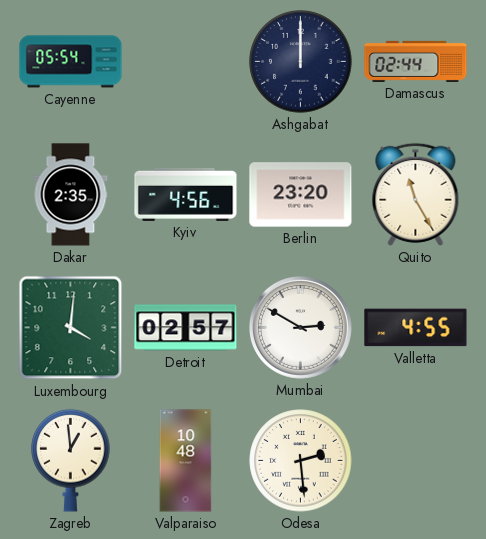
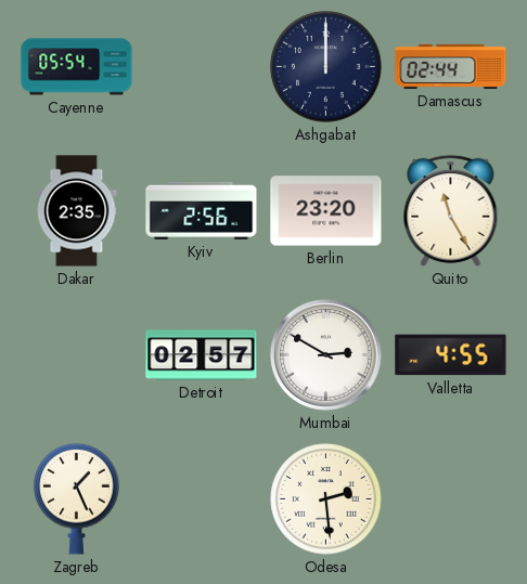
Kyiv: 4:56 -> 2:56
Luxembourg: 4:01 -> none
Zagreb: 12:59 -> 1:26
Valparaiso: 10:48 -> none
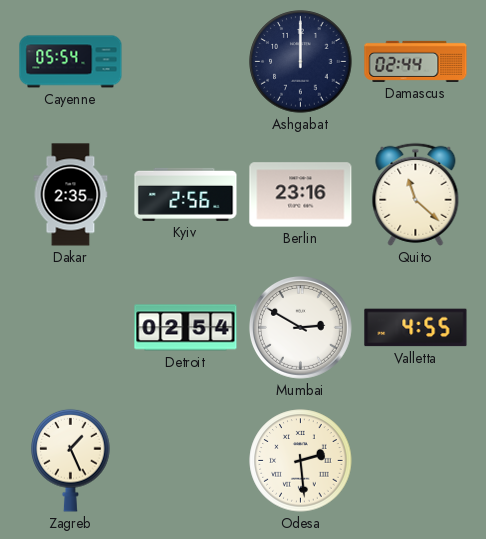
Berlin: 23:20 -> 23:16
Quito: 11:25 -> 11:22
Detroit: 02:57 -> 02:54
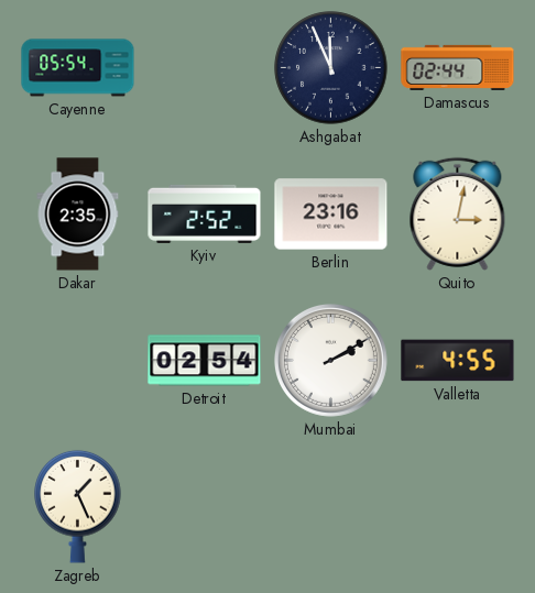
Ashgabat: 12:00 -> 11:56
Kyiv: 2:56 -> 2:52
Quito: 11:22 -> 3:02
Mumbai: 2:50 -> 2:10
Odesa: 2:29 -> none
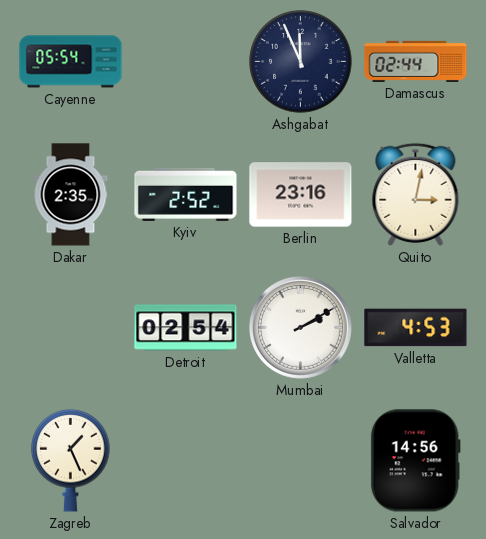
Valletta: 4:55 -> 4:53
Salvador: none -> 14:56
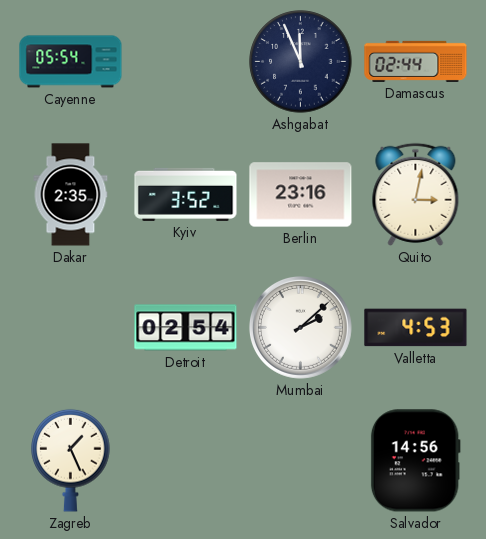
Kyiv: 2:52 -> 3:52
Mumbai: 2:10 -> 2:08
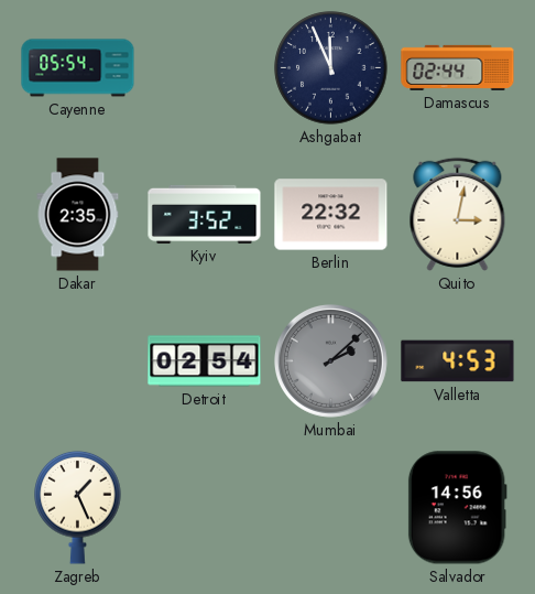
Berlin: 23:16 -> 22:32
Mumbai dial: white -> grey
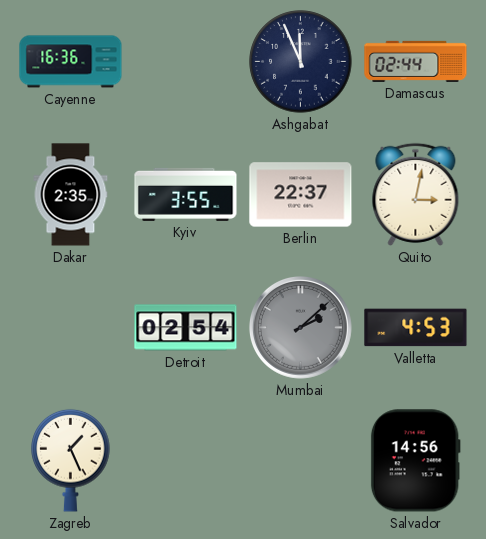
Cayenne: 05:54 -> 16:36
Kyiv: 3:52 -> 3:55
Berlin: 22:32 -> 22:37
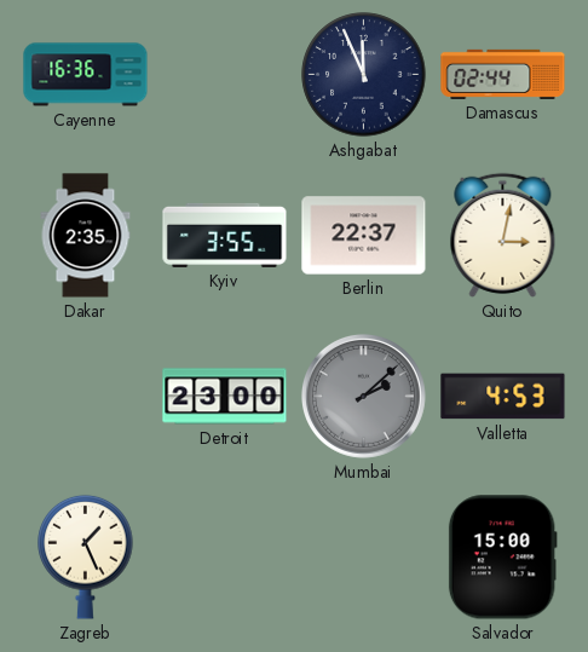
Detroit: 02:54 -> 23:00
Salvador: 14:56 -> 15:00
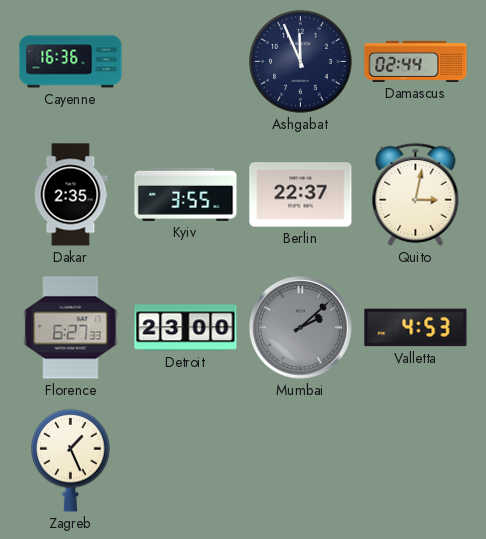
Florence: none -> 6:27
Salvador: 15:00 -> none
